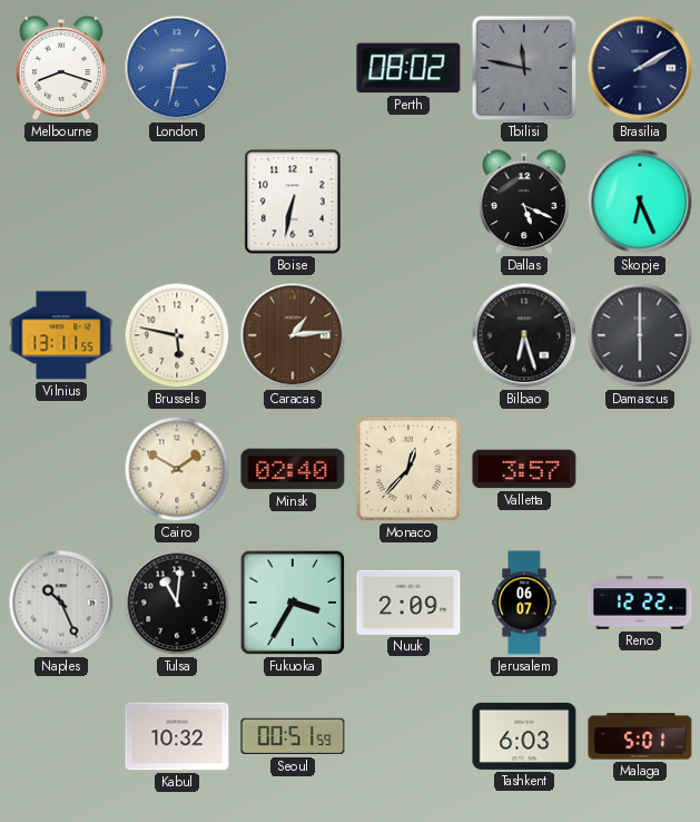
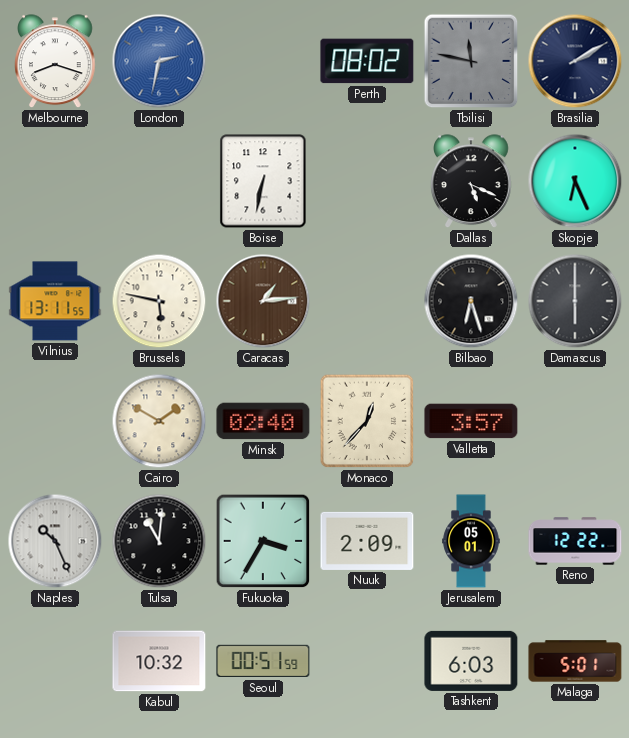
Jerusalem: 06:07 -> 05:01
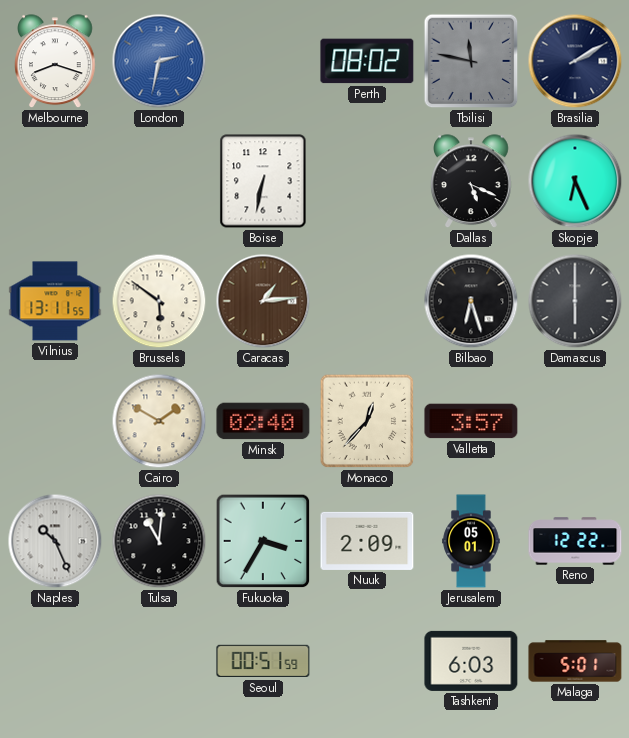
Brussels: 5:47 -> 5:51
Kabul: 10:32 -> none
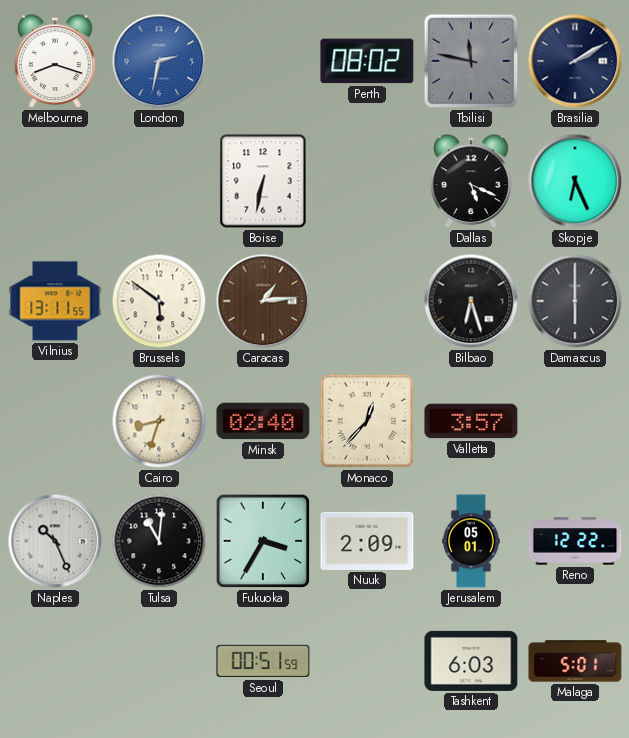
Cairo: 1:50 -> 8:33
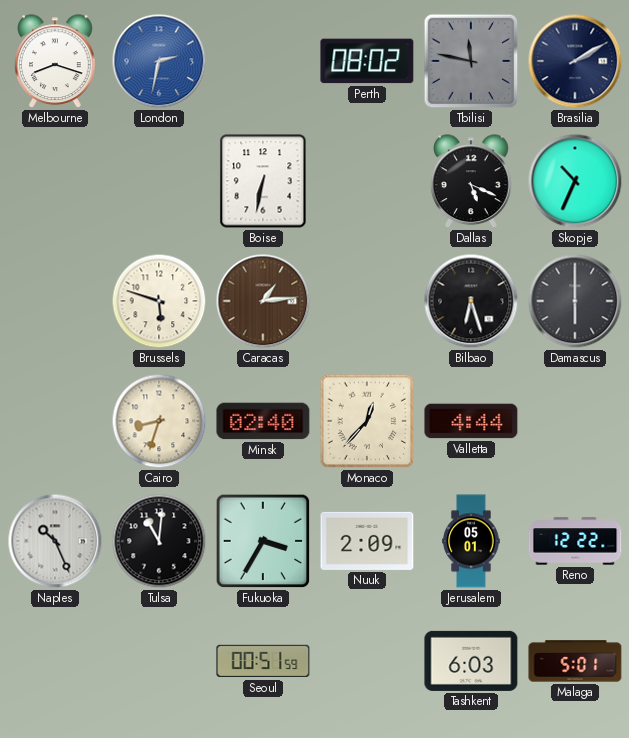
Skopje: 6:26 -> 10:34
Vilnius: 13:11 -> none
Brussels: 5:51 -> 5:48
Valletta: 3:57 -> 4:44
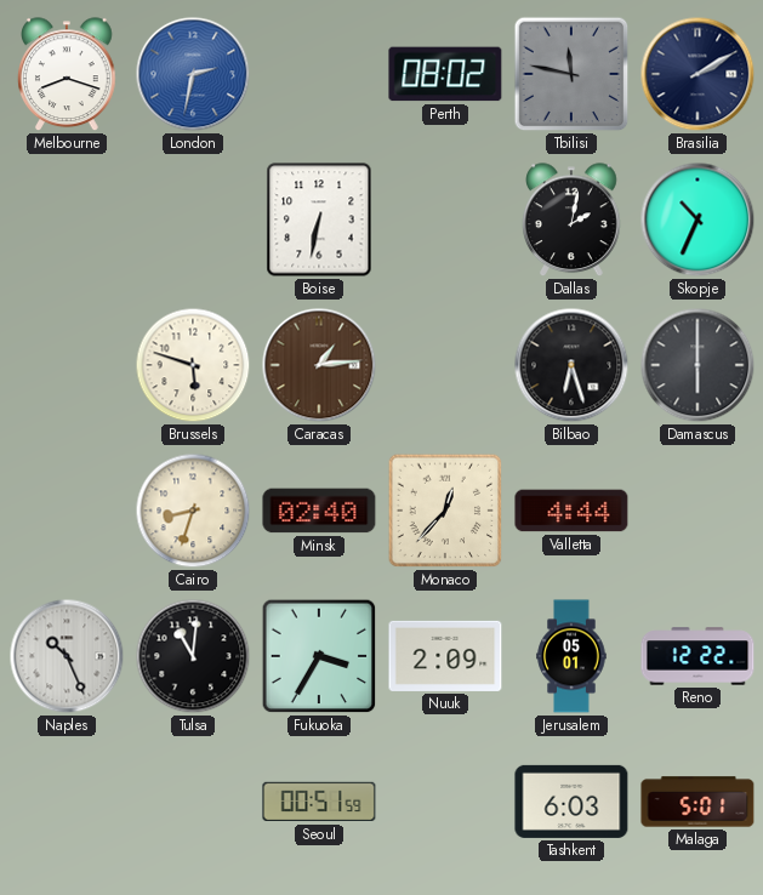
Dallas: 5:19 -> 2:02
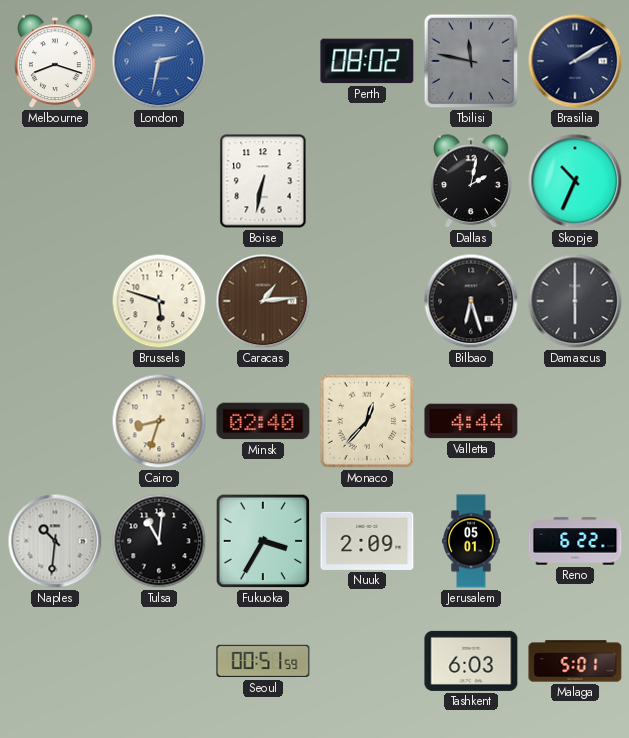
Naples: 10:26 -> 10:31
Reno: 12:22 -> 6:22
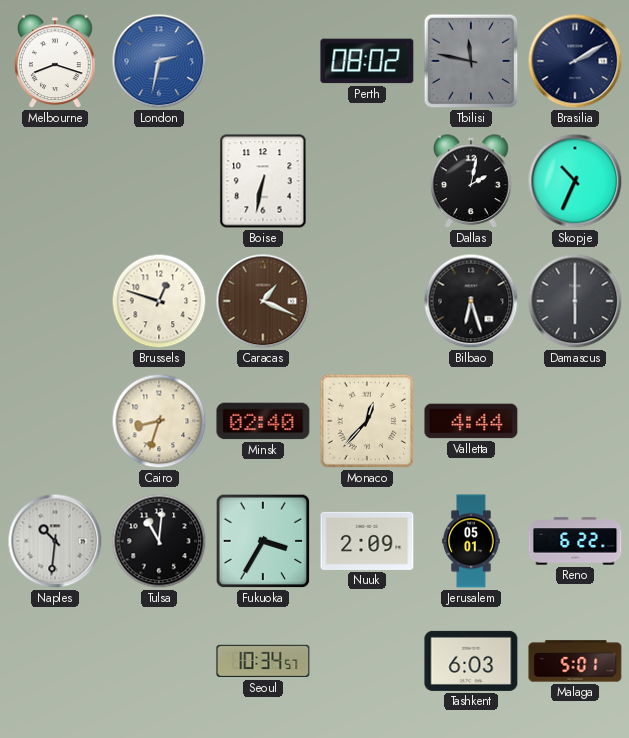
Brussels: 5:48 -> 12:48
Caracas: 1:14 -> 1:19
Seoul: 00:51 -> 10:34
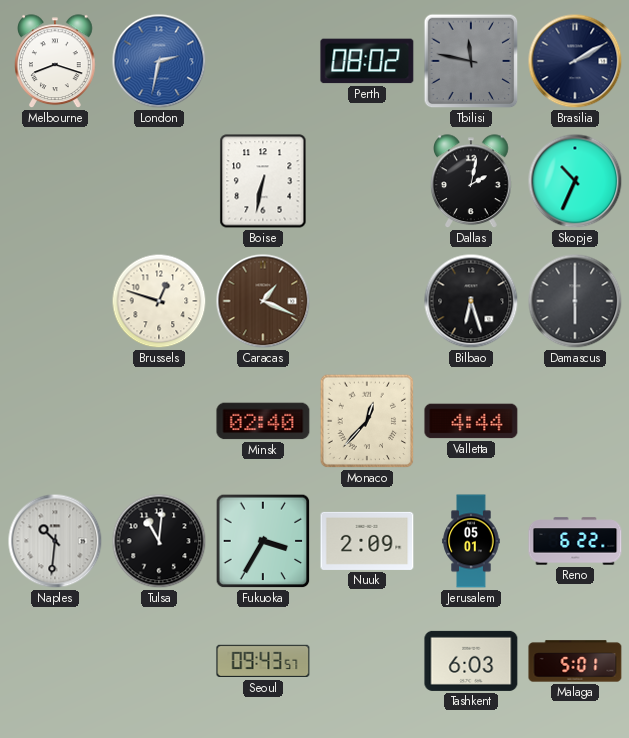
Cairo: 8:33 -> none
Seoul: 10:34 -> 09:43
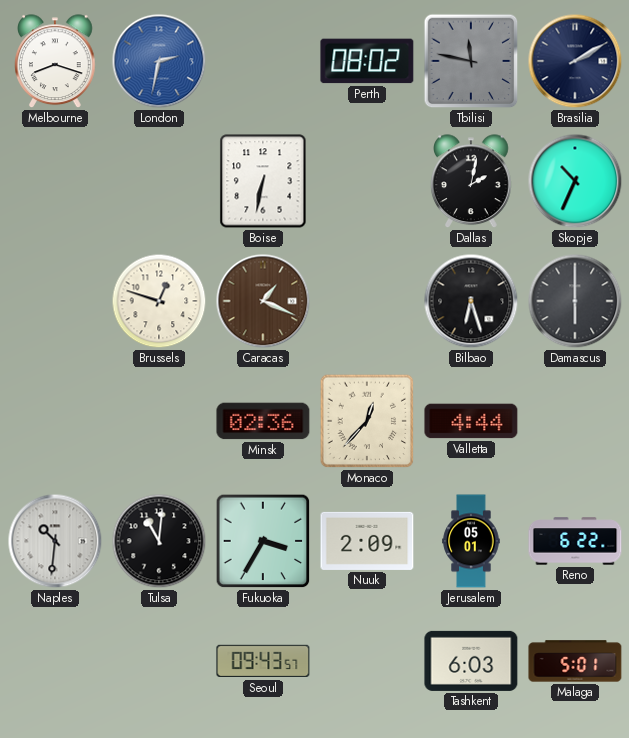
Minsk: 02:40 -> 02:36
